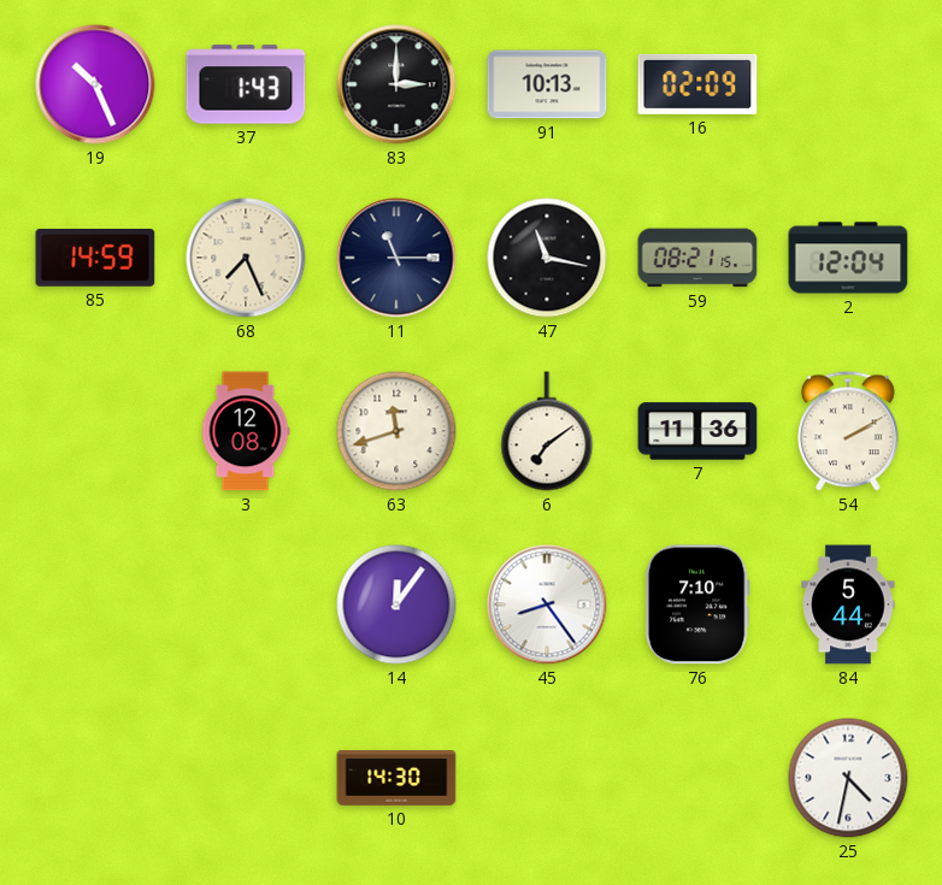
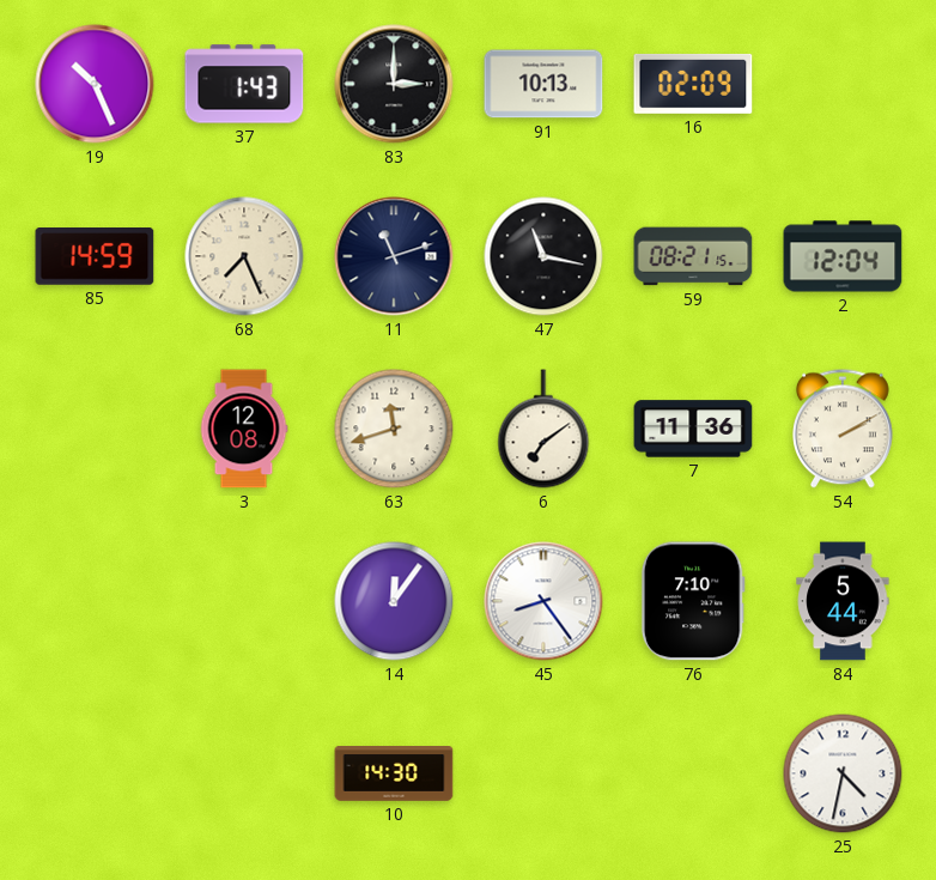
11: 11:15 -> 11:12
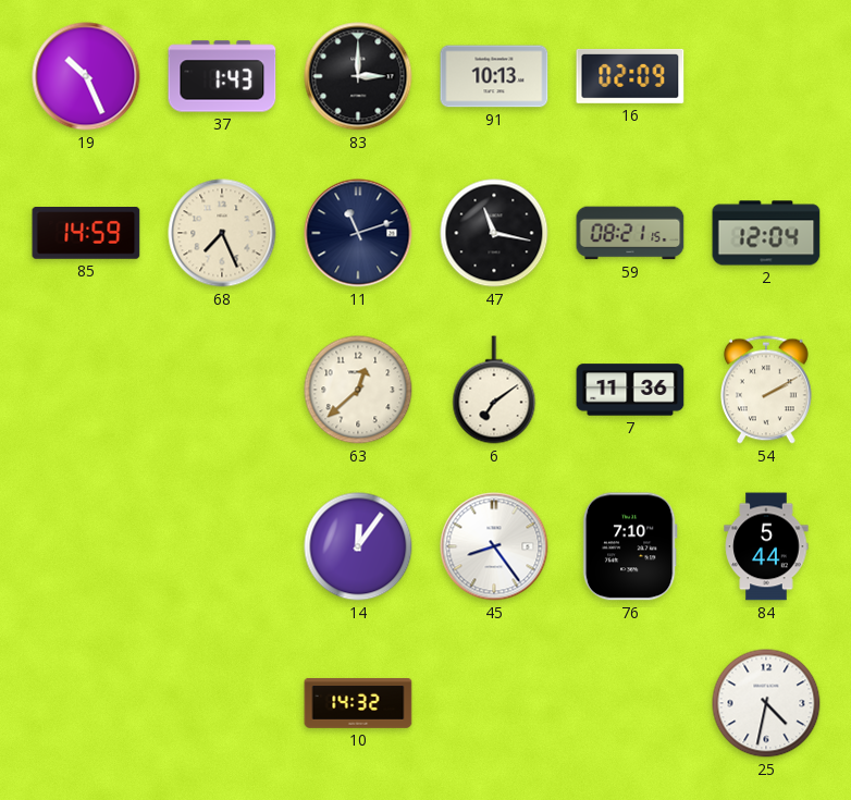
3: 12:08 -> none
63: 11:42 -> 12:38
10: 14:30 -> 14:32
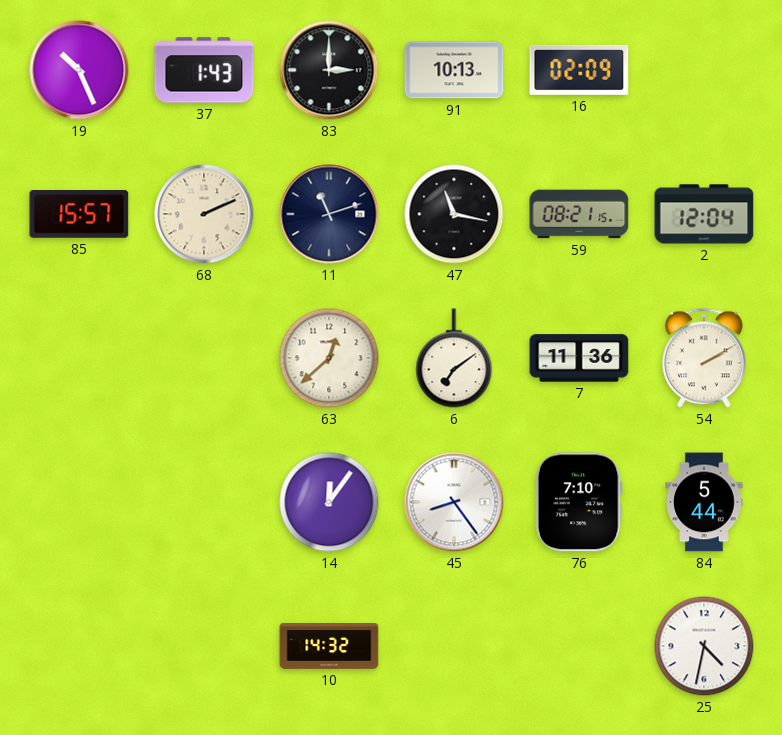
85: 14:59 -> 15:57
68: 7:26 -> 2:11
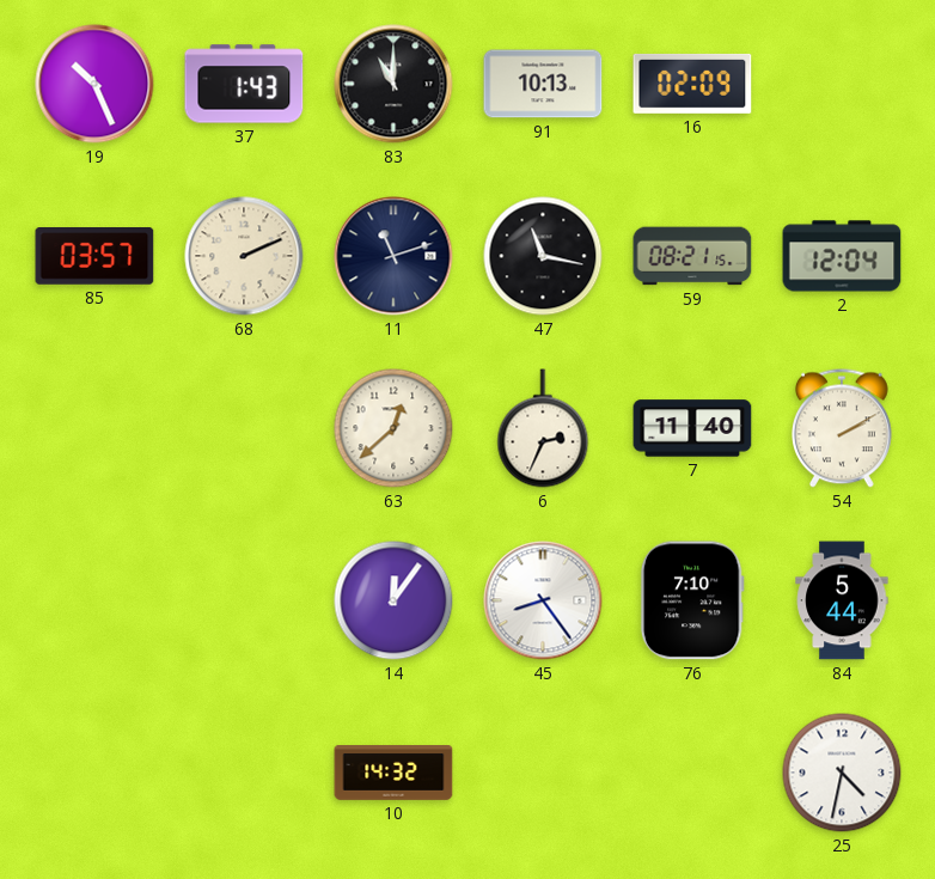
83: 3:00 -> 11:00
85: 15:57 -> 03:57
6: 7:09 -> 2:34
7: 11:36 -> 11:40
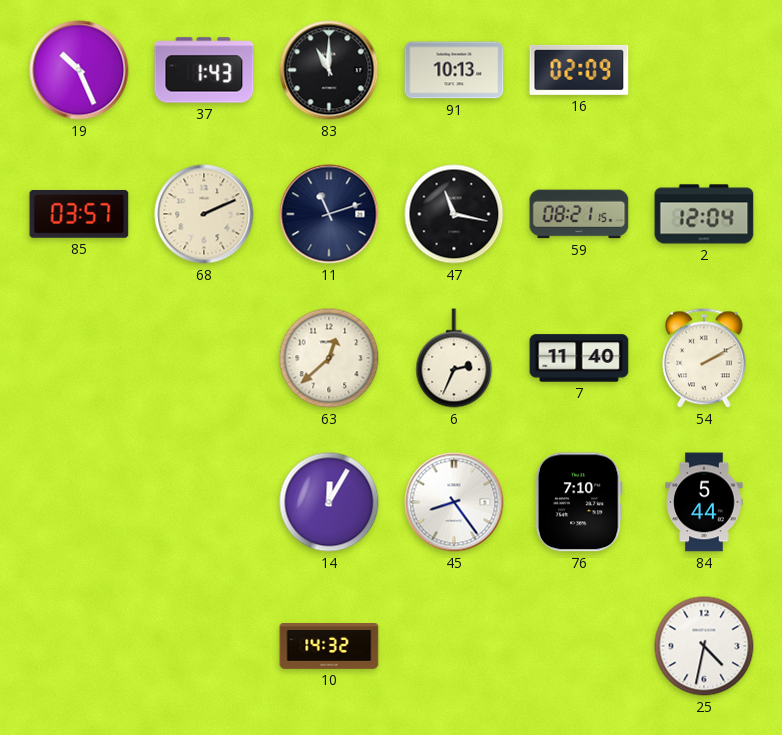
14: 12:06 -> 12:05
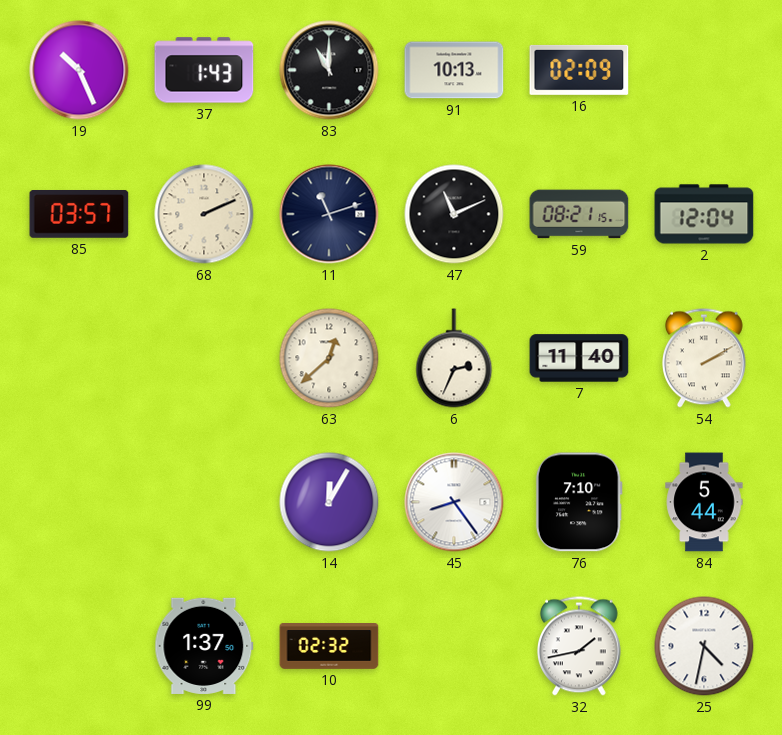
47: 11:17 -> 11:11
99: none -> 1:37
10: 14:32 -> 02:32
32: none -> 1:43
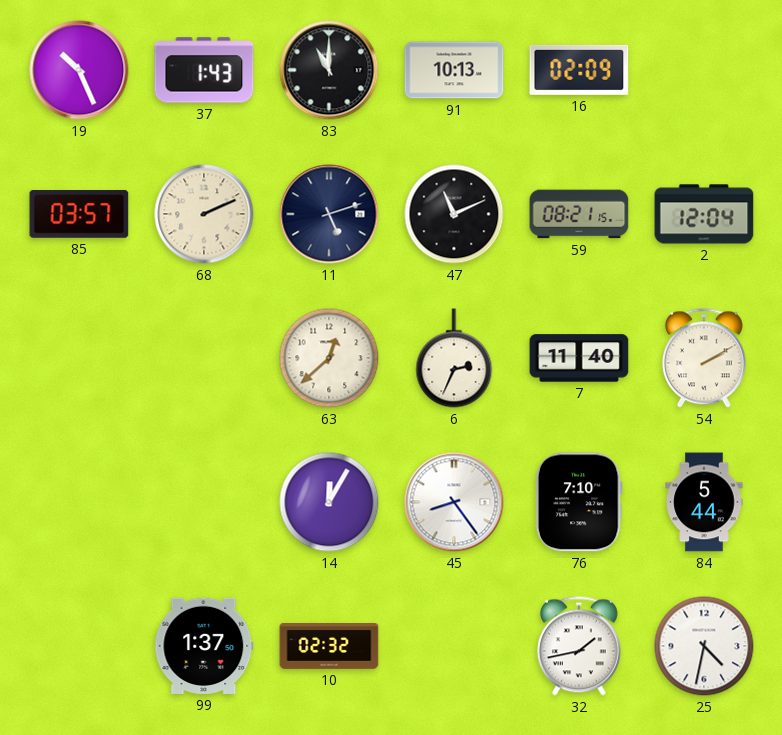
11: 11:12 -> 5:12
